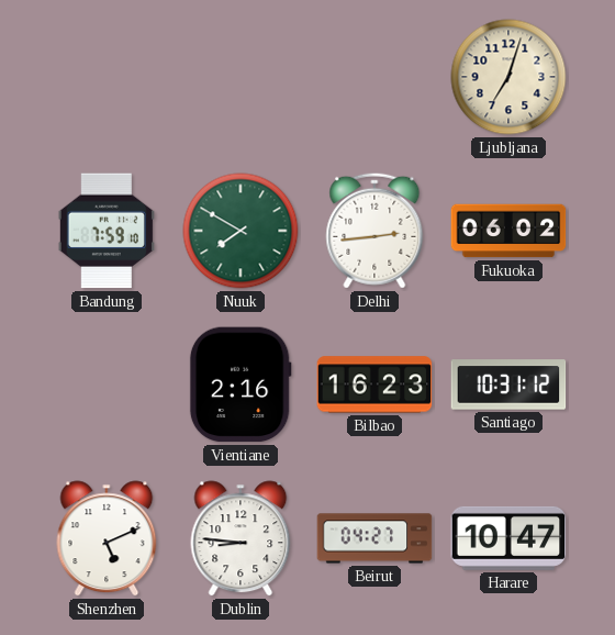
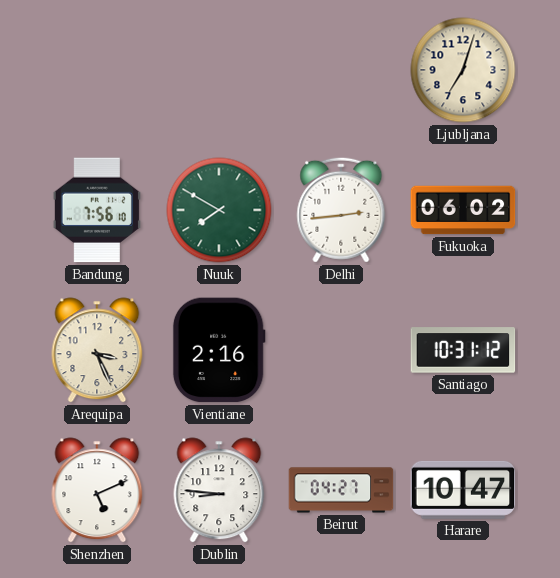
Bandung: 7:59 -> 7:56
Arequipa: none -> 3:26
Bilbao: 16:23 -> none
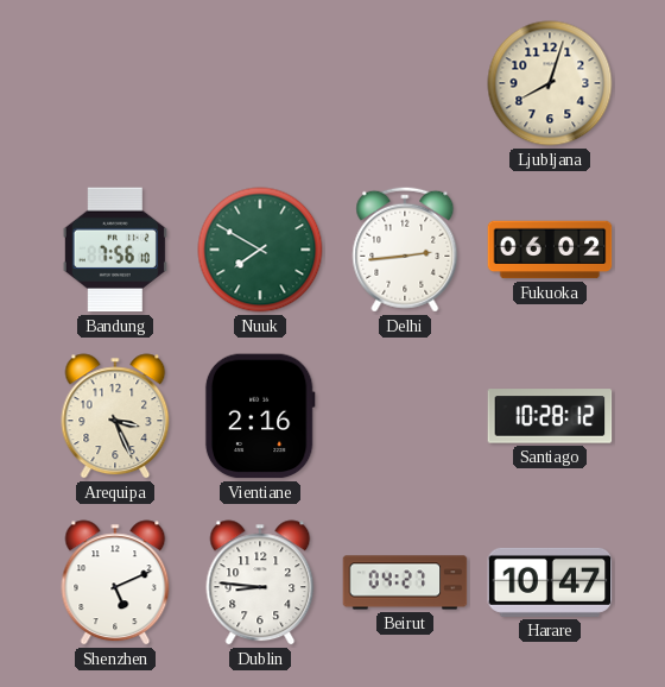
Ljubljana: 7:03 -> 8:03
Santiago: 10:31 -> 10:28
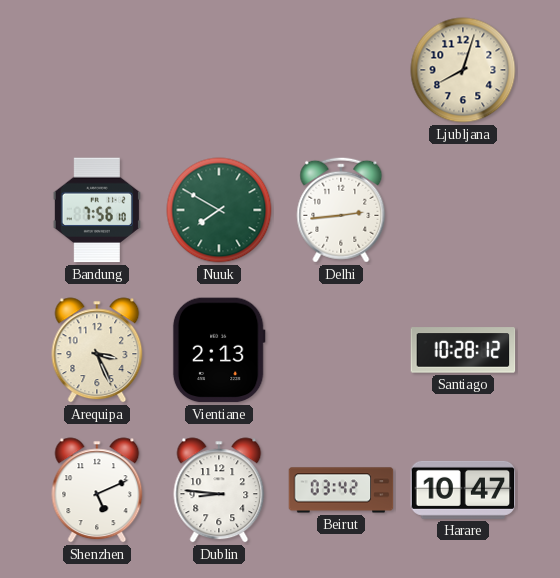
Fukuoka: 06:02 -> none
Vientiane: 2:16 -> 2:13
Beirut: 04:27 -> 03:42
